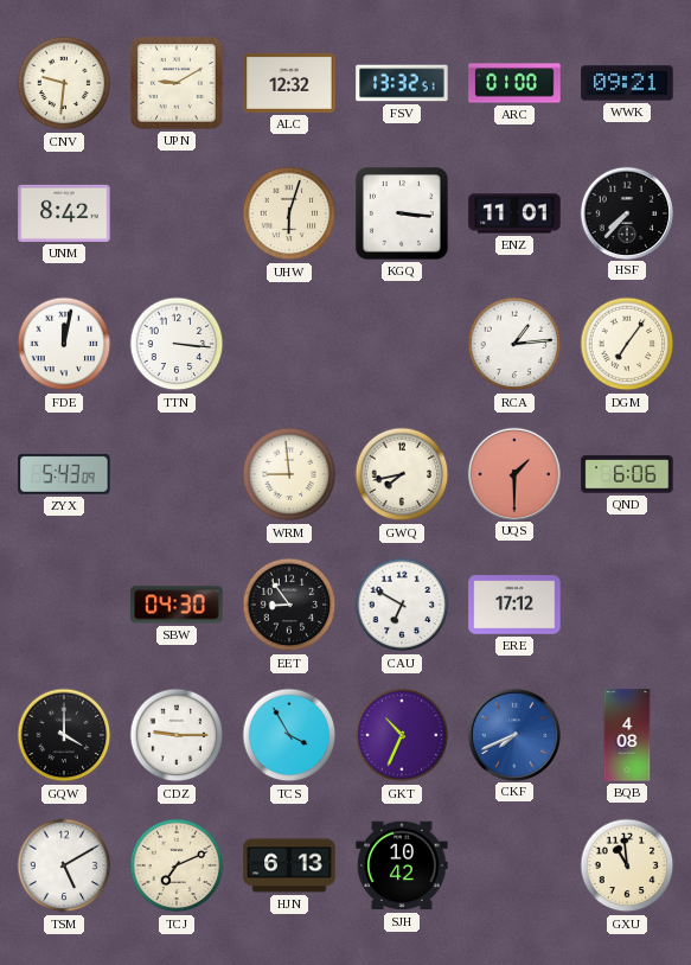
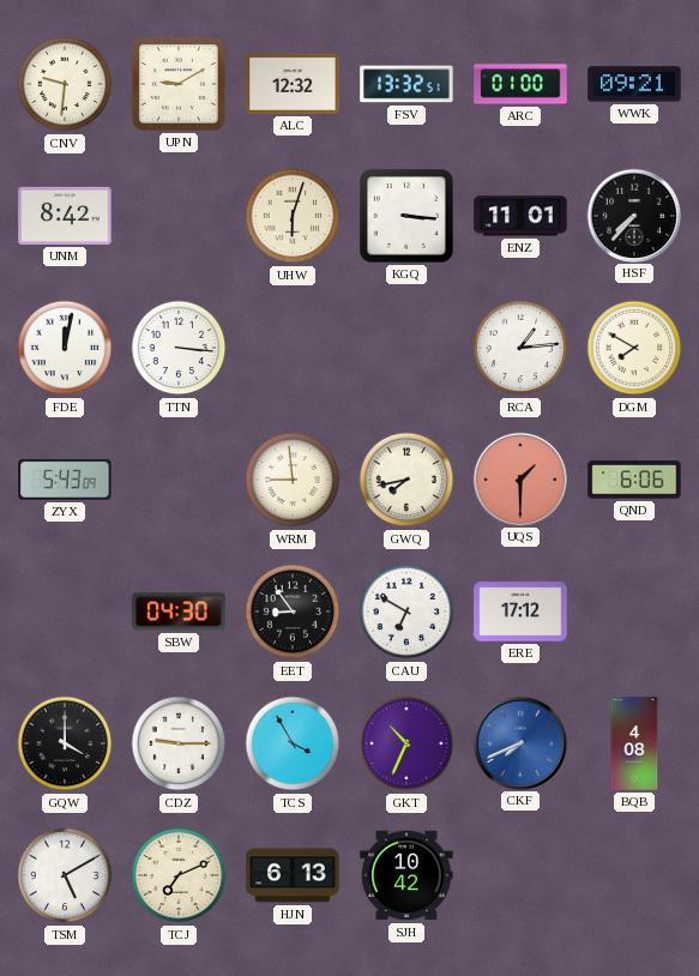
DGM: 7:06 -> 7:50
GXU: 10:59 -> none
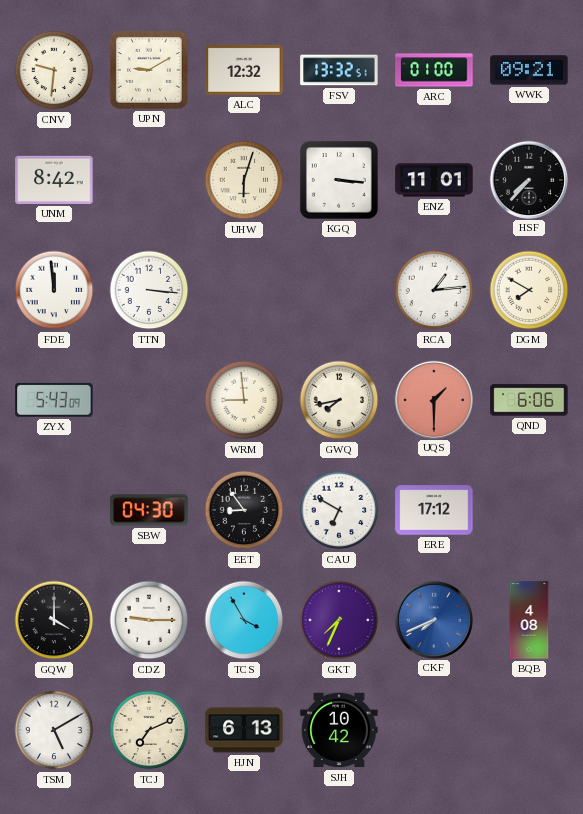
FDE: 12:02 -> 11:59
GKT: 10:34 -> 7:34
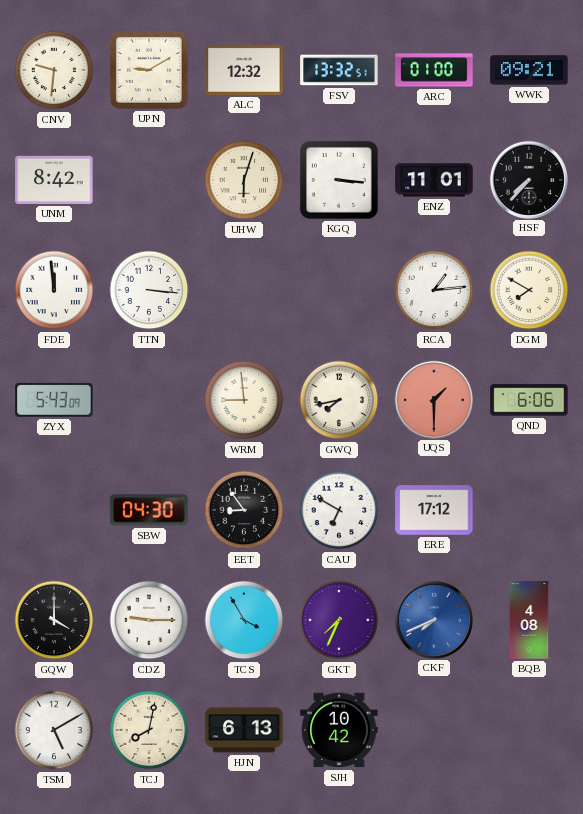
TCJ: 7:11 -> 8:02
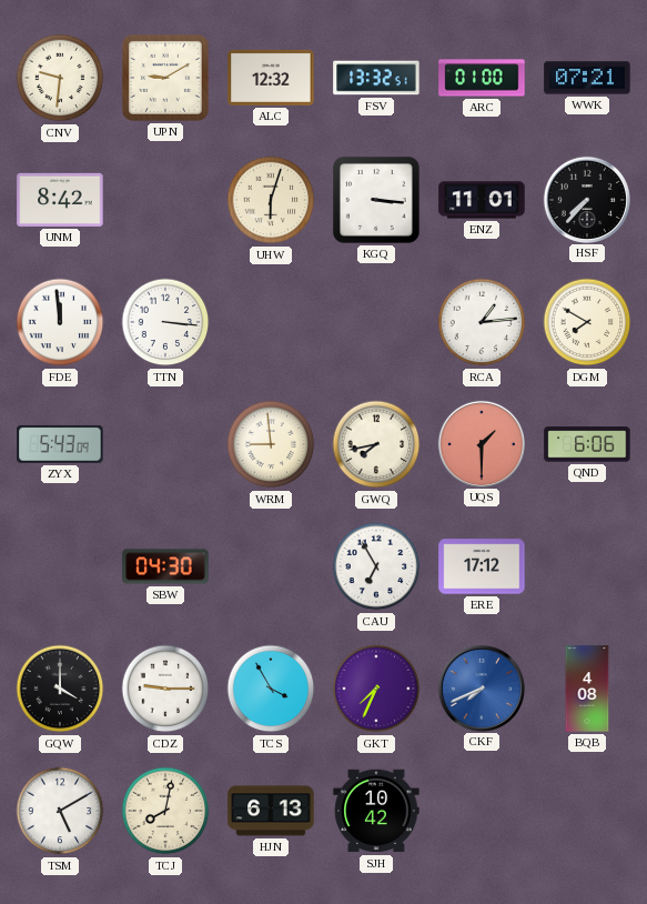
WWK: 09:21 -> 07:21
EET: 8:54 -> none
CAU: 6:50 -> 6:55
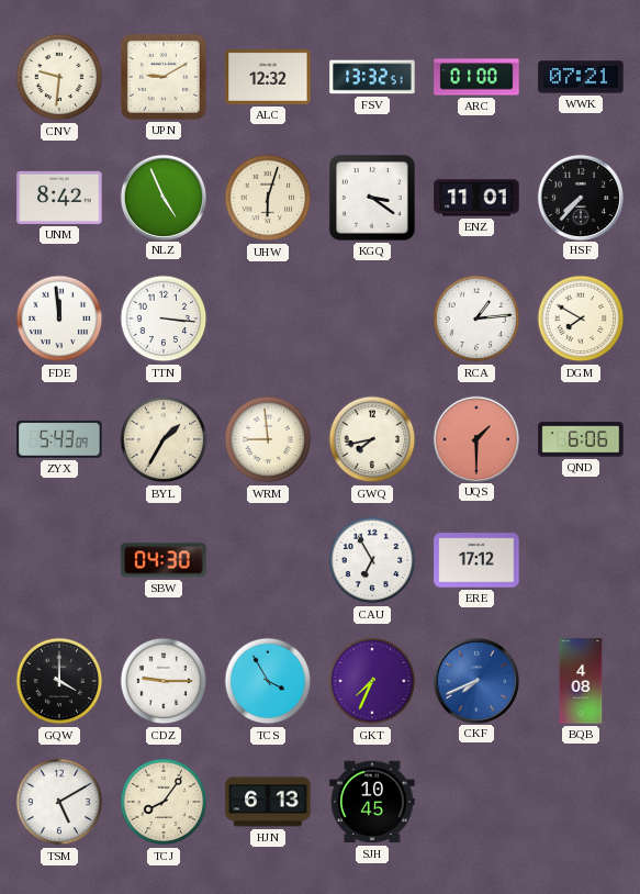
NLZ: none -> 4:56
KGQ: 3:16 -> 3:21
BYL: none -> 1:35
TCJ: 8:02 -> 8:06
SJH: 10:42 -> 10:45
